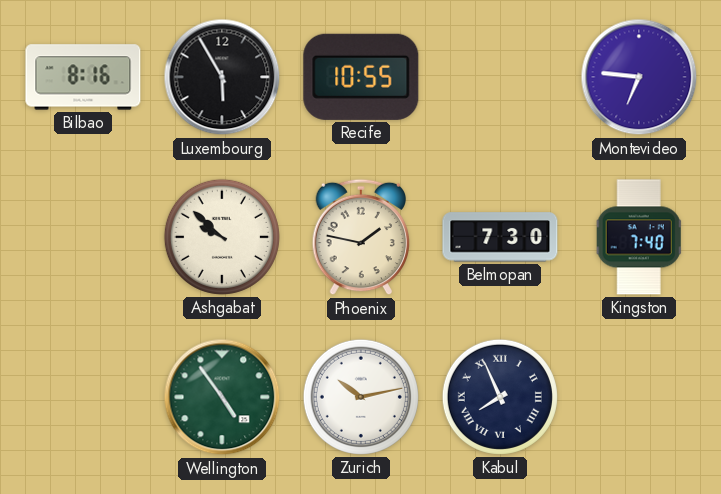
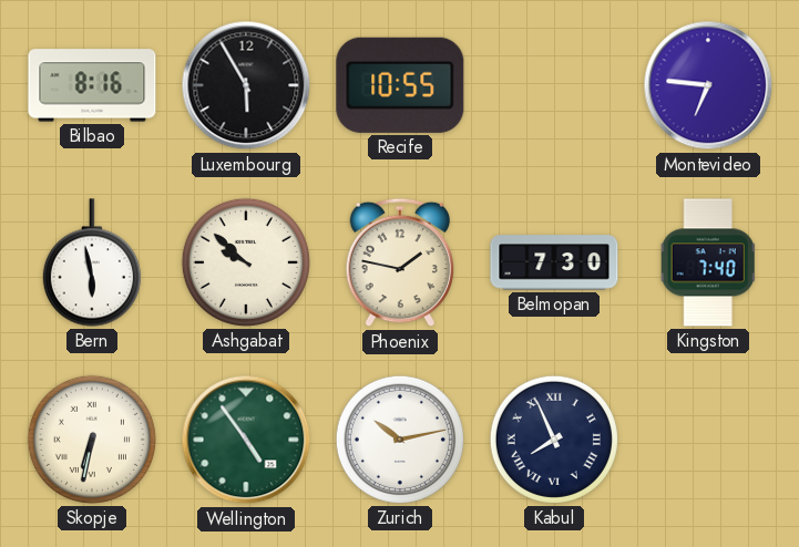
Bern: none -> 5:58
Skopje: none -> 6:32
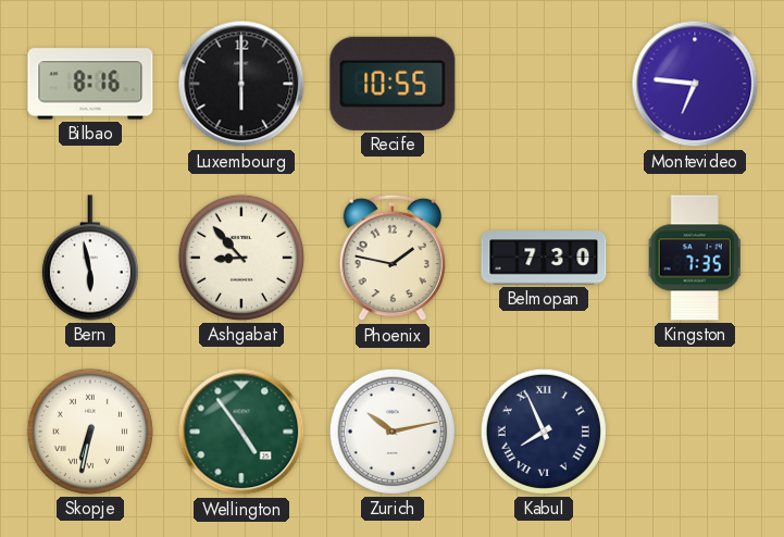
Luxembourg: 5:55 -> 6:00
Ashgabat: 9:52 -> 8:53
Kingston: 7:40 -> 7:35
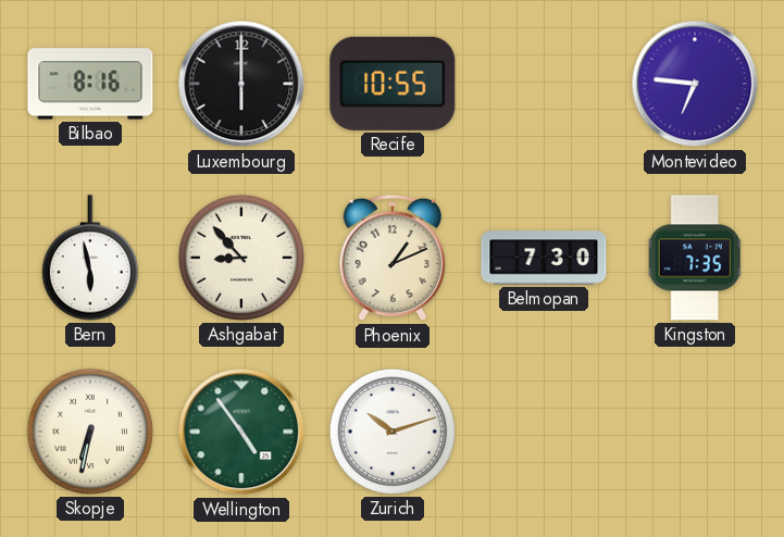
Phoenix: 1:47 -> 1:11
Zurich: 10:13 -> 10:12
Kabul: 7:56 -> none
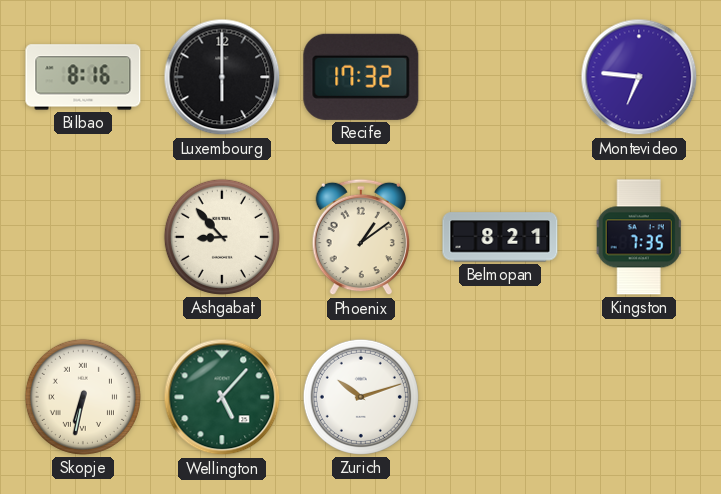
Recife: 10:55 -> 17:32
Bern: 5:58 -> none
Phoenix: 1:11 -> 1:09
Belmopan: 7:30 -> 8:21
Wellington: 4:54 -> 5:07
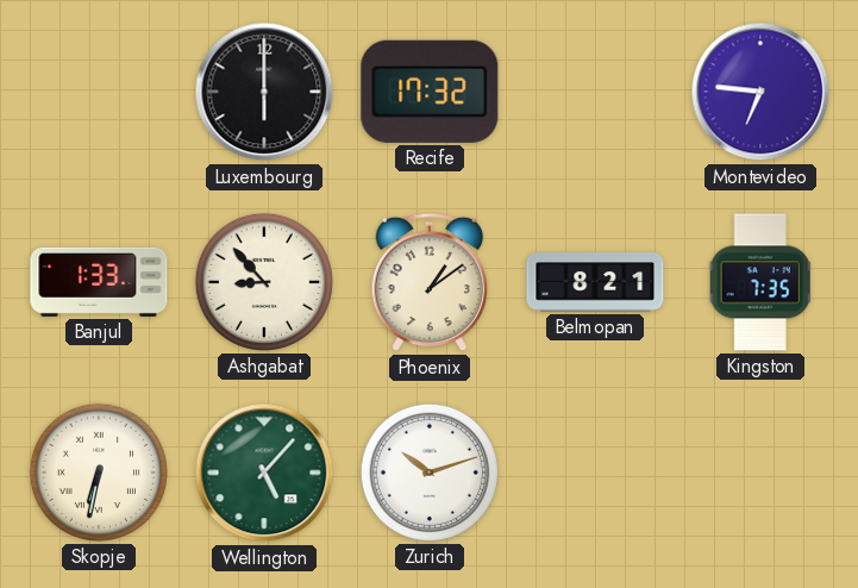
Bilbao: 8:16 -> none
Banjul: none -> 1:33
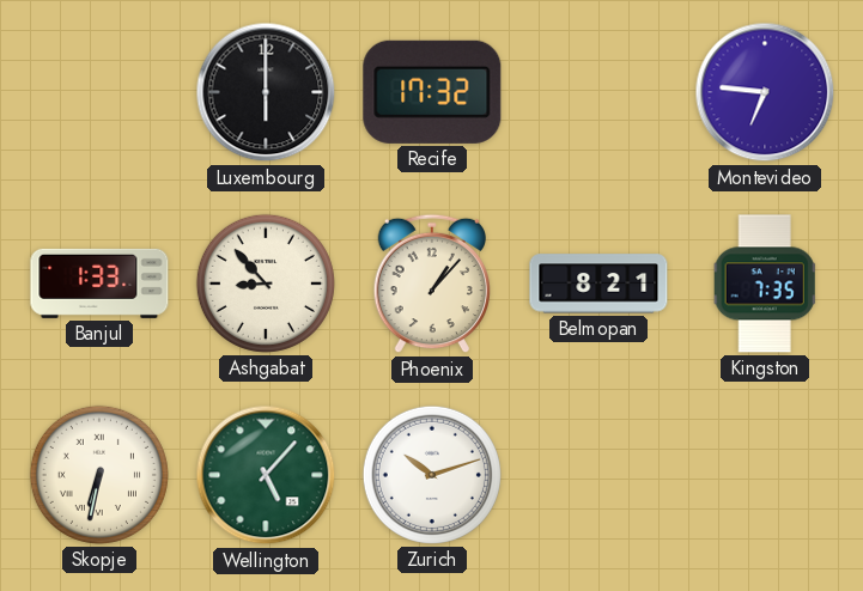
Phoenix: 1:09 -> 1:07
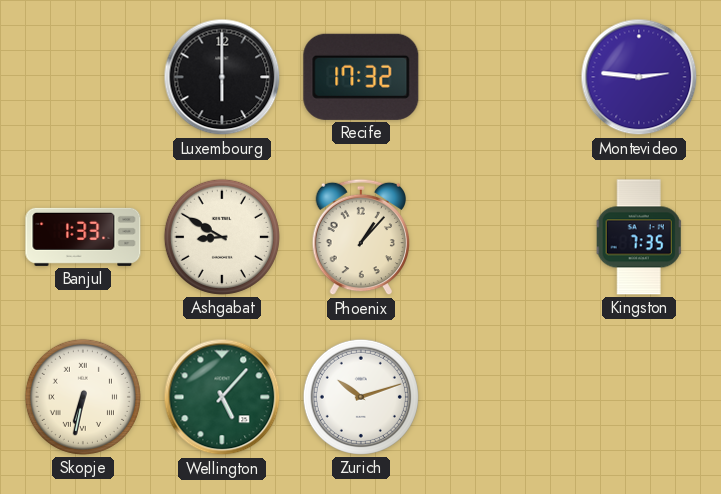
Montevideo: 6:46 -> 2:46
Ashgabat: 8:53 -> 8:50
Belmopan: 8:21 -> none
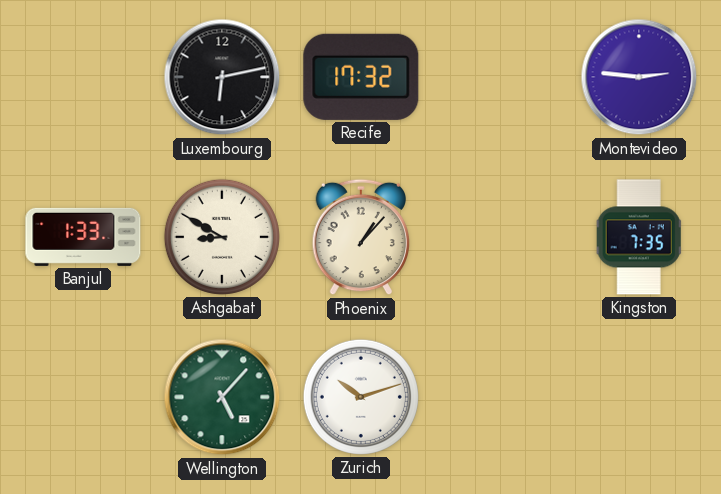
Luxembourg: 6:00 -> 6:13
Skopje: 6:32 -> none
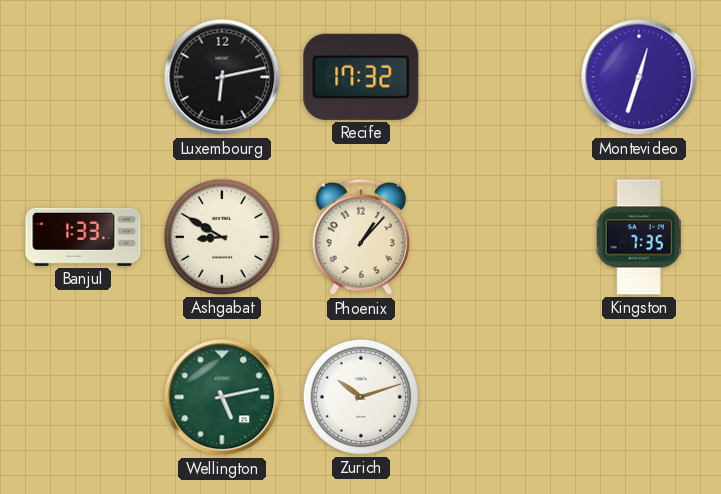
Montevideo: 2:46 -> 12:33
Wellington: 5:07 -> 5:13
